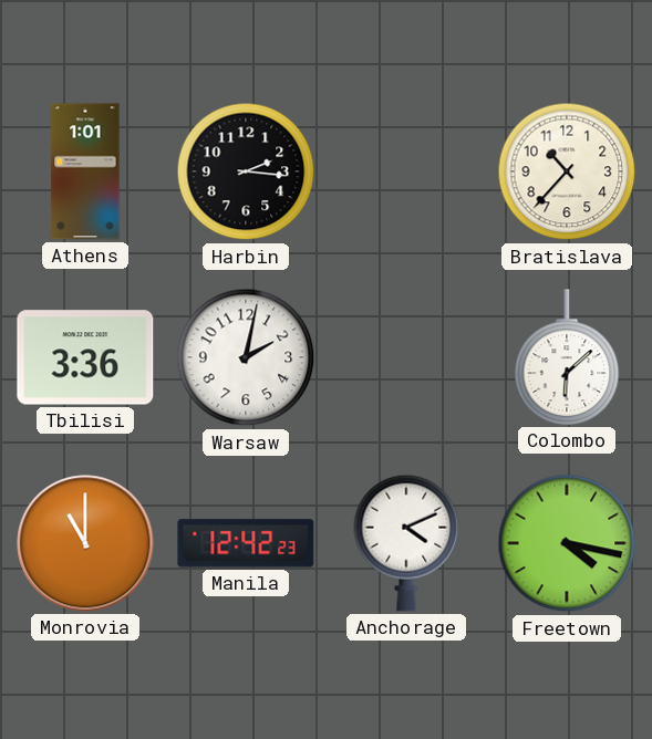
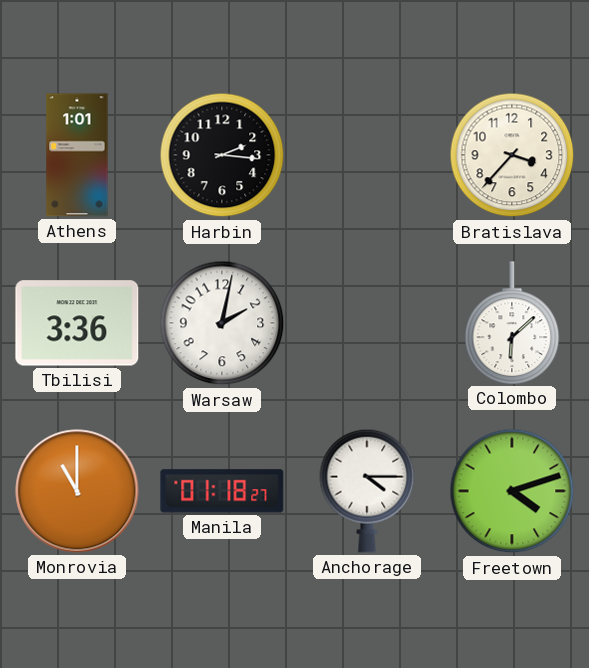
Bratislava: 10:37 -> 3:37
Manila: 12:42 -> 01:18
Anchorage: 4:11 -> 4:15
Freetown: 4:17 -> 4:12
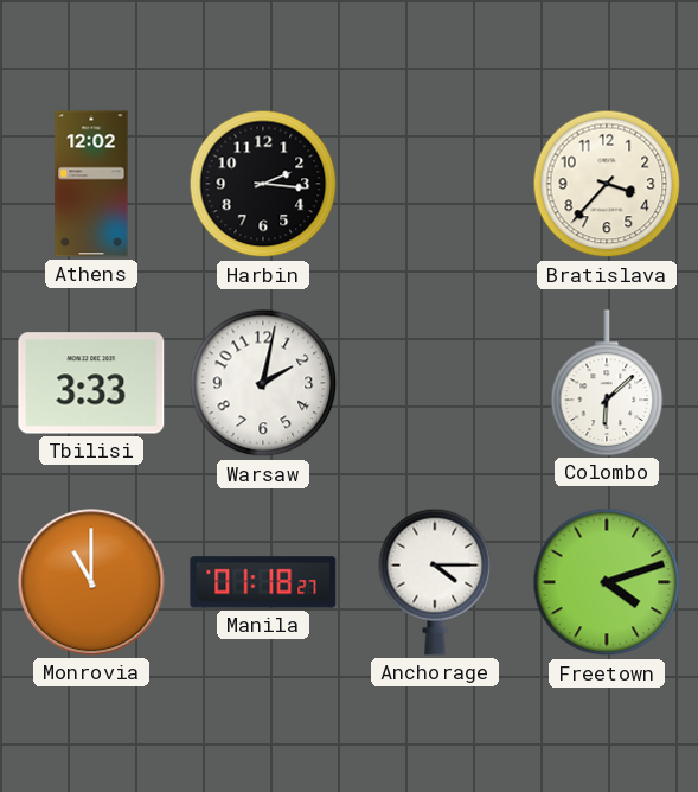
Athens: 1:01 -> 12:02
Tbilisi: 3:36 -> 3:33
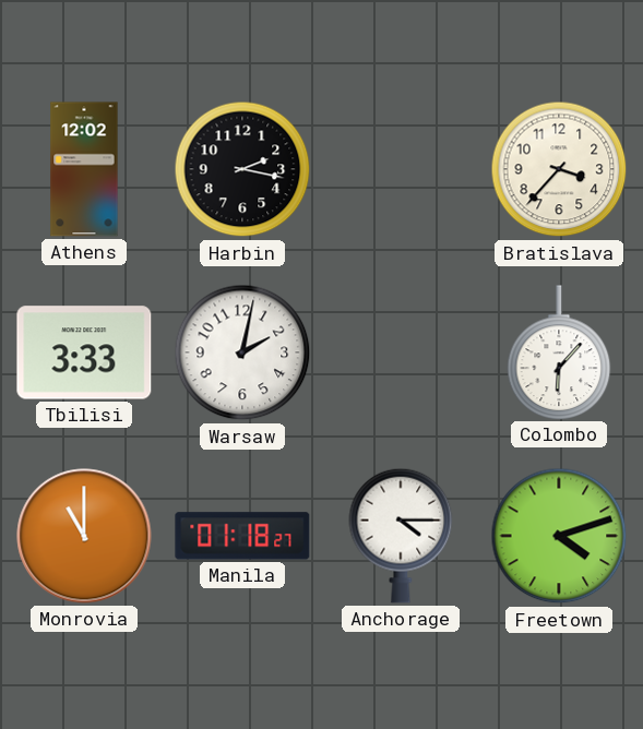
Harbin: 2:16 -> 2:17
Colombo: 6:08 -> 6:07
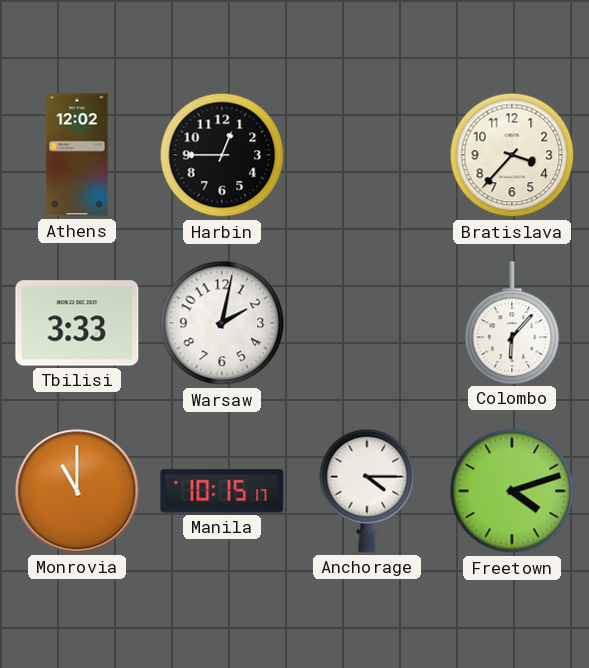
Harbin: 2:17 -> 12:45
Manila: 01:18 -> 10:15
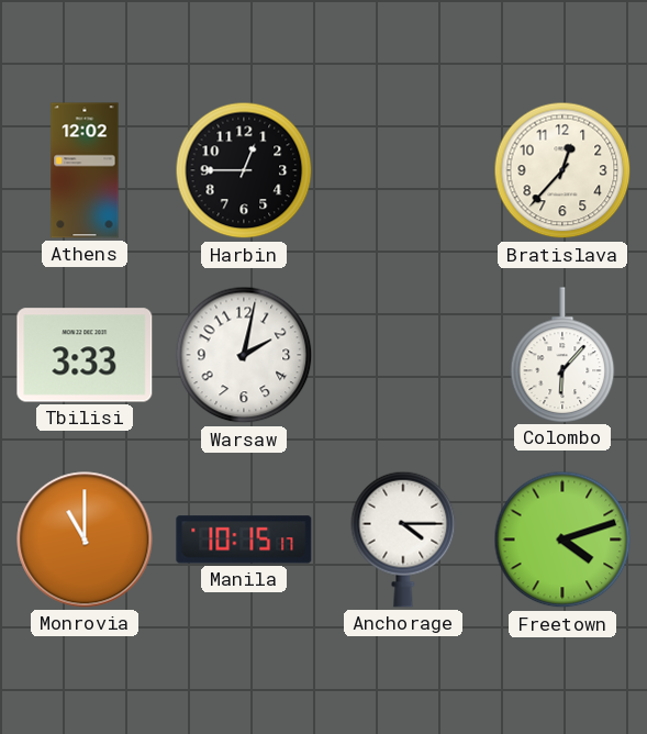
Bratislava: 3:37 -> 12:37
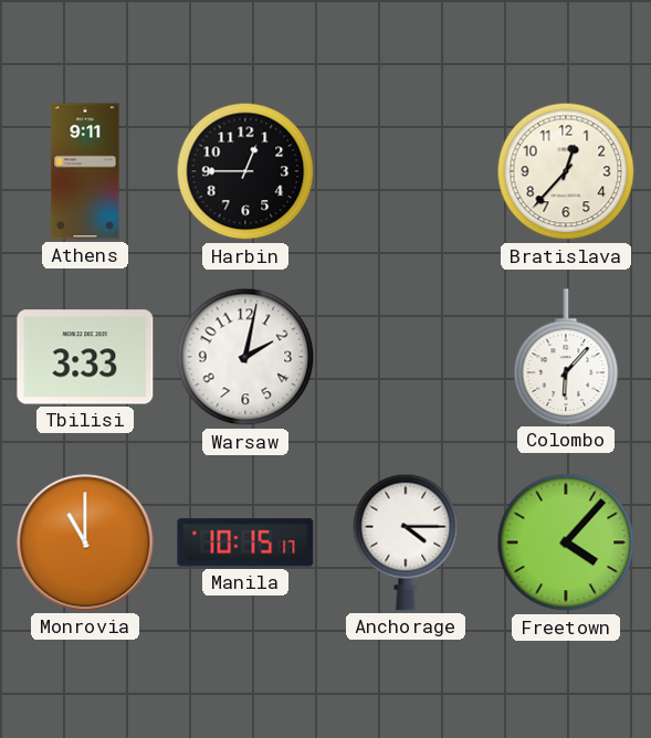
Athens: 12:02 -> 9:11
Freetown: 4:12 -> 4:07
